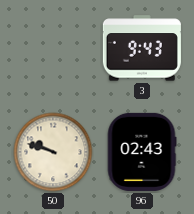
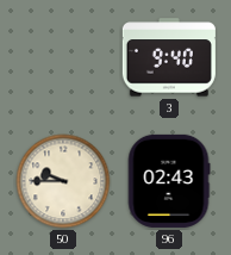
3: 9:43 -> 9:40
50: 9:48 -> 9:45
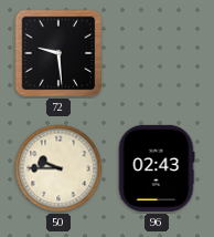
72: none -> 9:29
3: 9:40 -> none
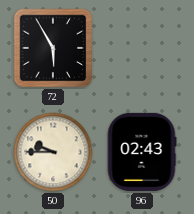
72: 9:29 -> 5:55
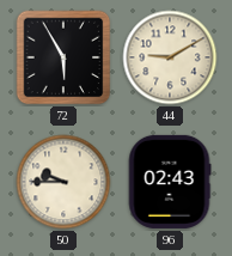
44: none -> 9:10
